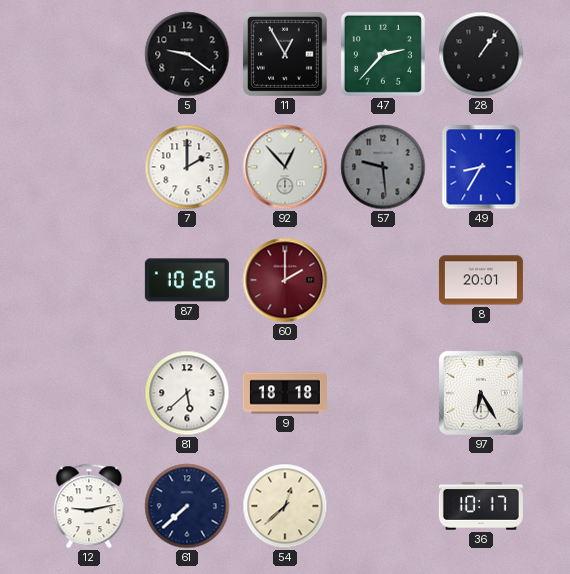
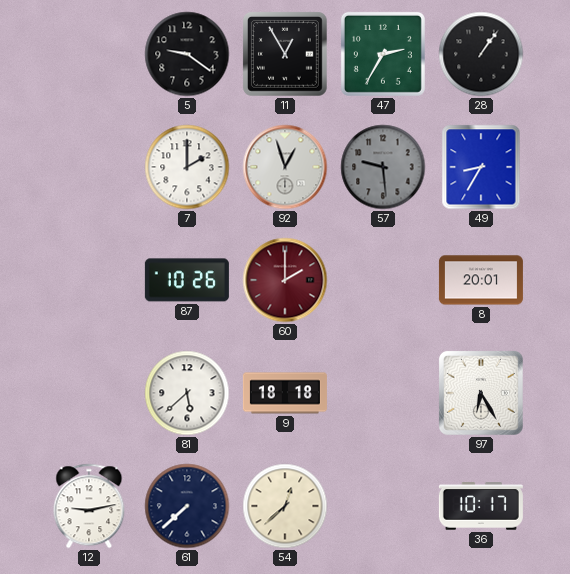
47: 2:37 -> 2:35
92: 12:53 -> 12:57
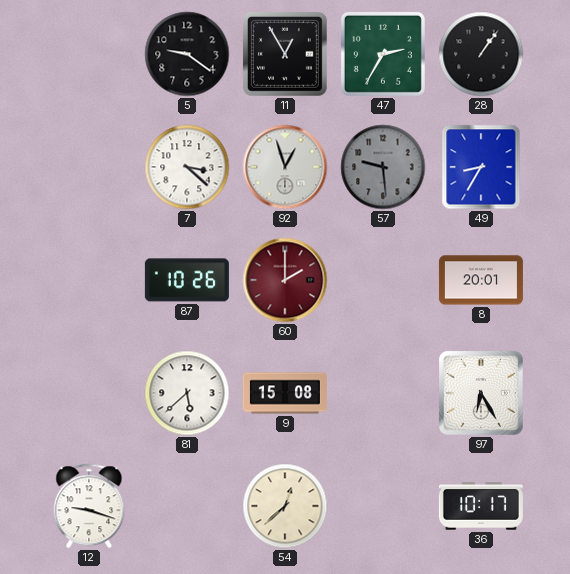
7: 2:00 -> 3:22
9: 18:18 -> 15:08
12: 9:13 -> 9:18
61: 7:38 -> none
